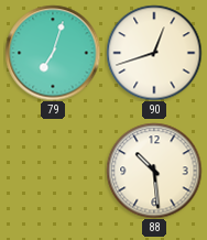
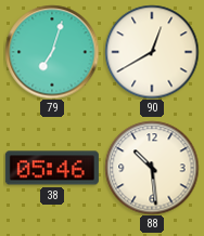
90: 12:42 -> 12:40
38: none -> 05:46
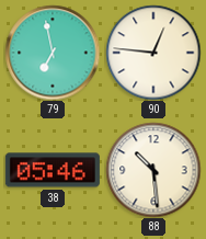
79: 7:03 -> 6:58
90: 12:40 -> 12:46
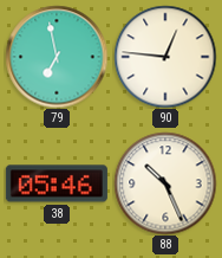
88: 10:29 -> 10:26
